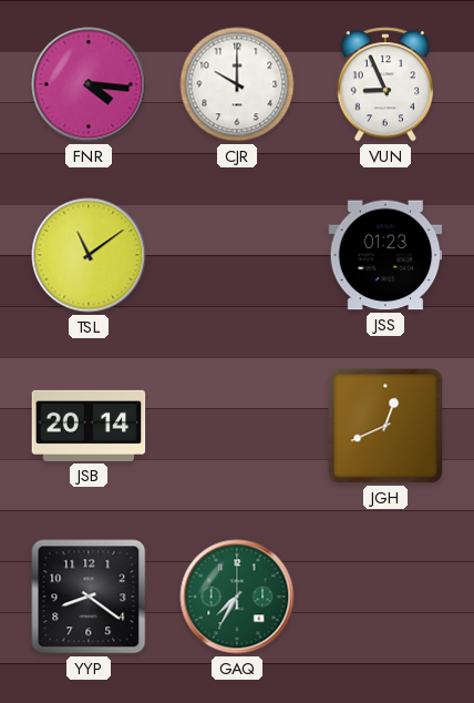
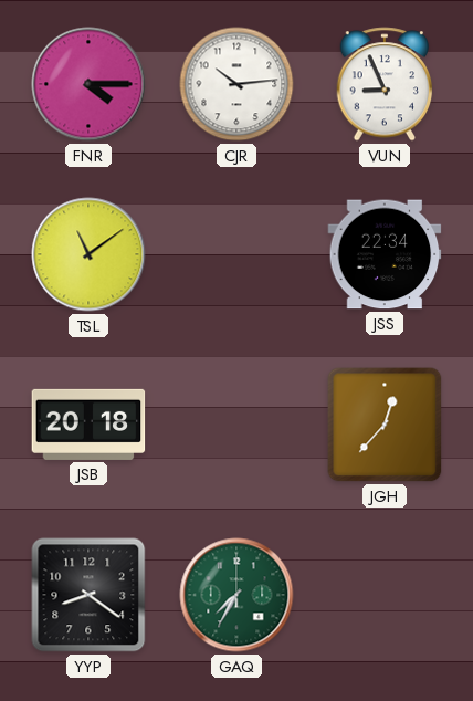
FNR: 4:16 -> 4:15
CJR: 10:00 -> 10:14
JSS: 01:23 -> 22:34
JSB: 20:14 -> 20:18
JGH: 12:41 -> 12:37
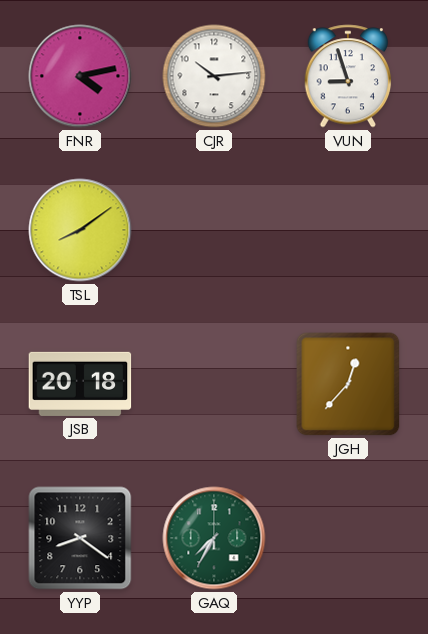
FNR: 4:15 -> 4:13
VUN: 8:56 -> 8:57
TSL: 11:09 -> 8:09
JSS: 22:34 -> none
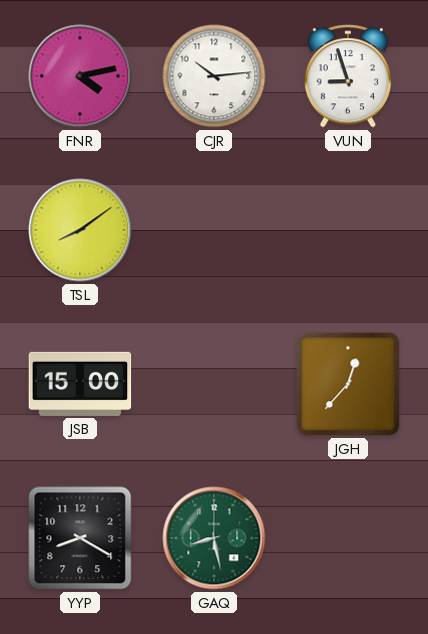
JSB: 20:18 -> 15:00
YYP: 8:21 -> 8:20
GAQ: 7:35 -> 8:28
